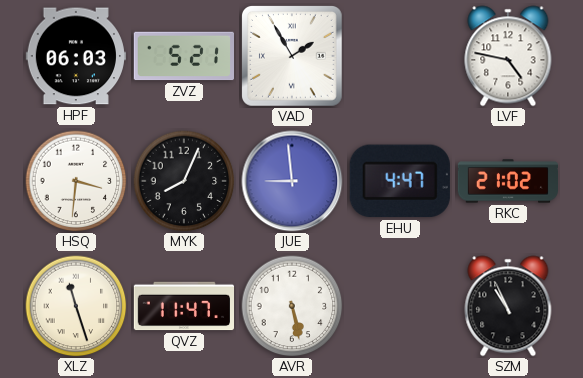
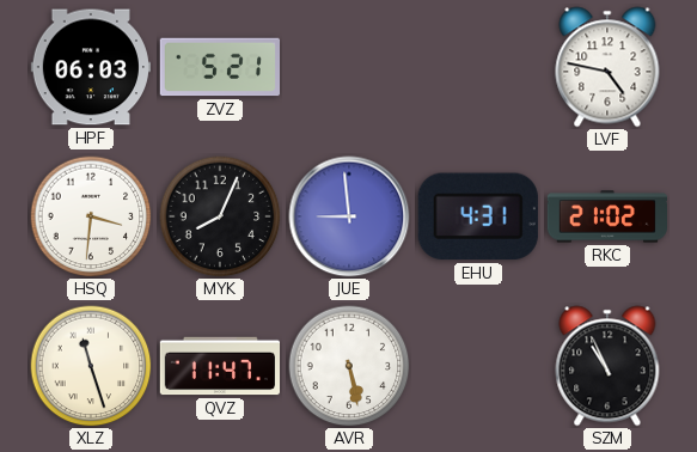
VAD: 1:55 -> none
EHU: 4:47 -> 4:31
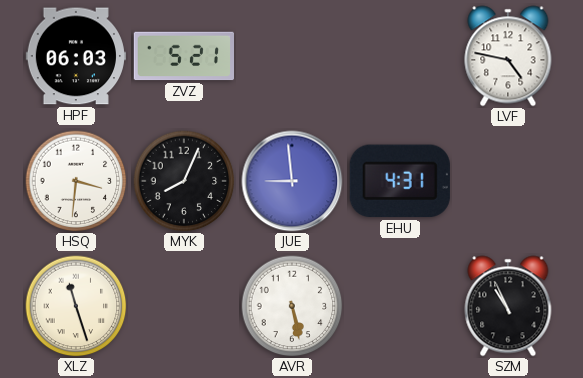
RKC: 21:02 -> none
QVZ: 11:47 -> none
